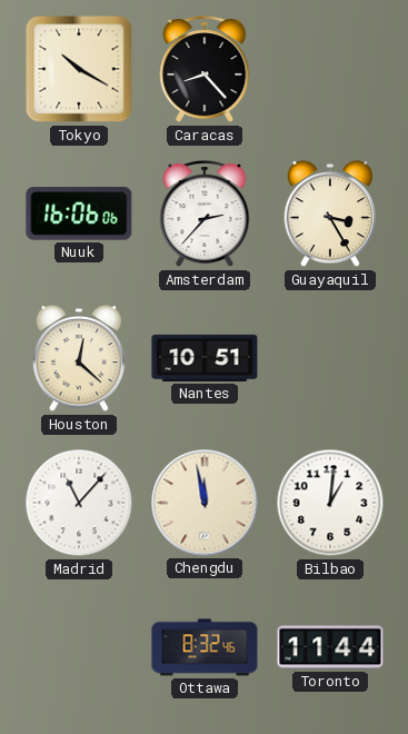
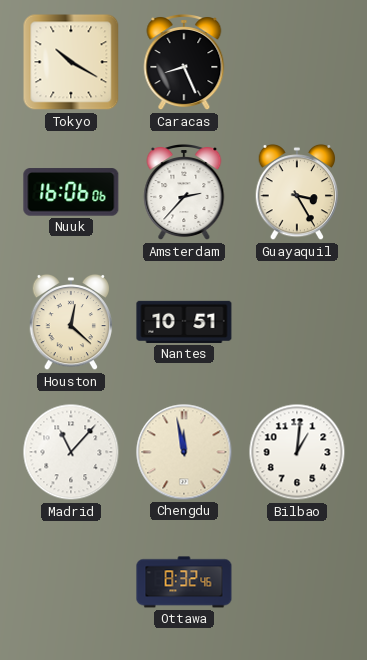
Caracas: 8:23 -> 8:26
Toronto: 11:44 -> none
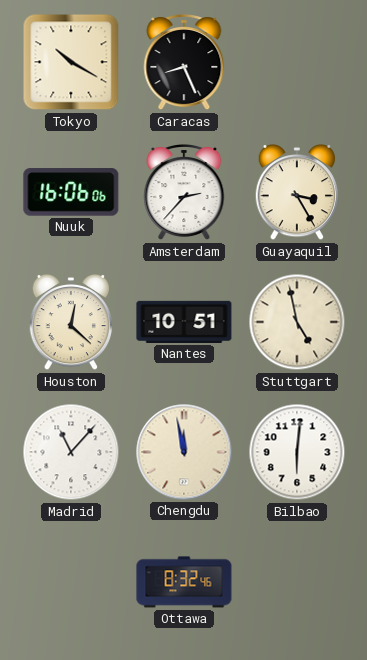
Stuttgart: none -> 4:58
Bilbao: 1:01 -> 6:01
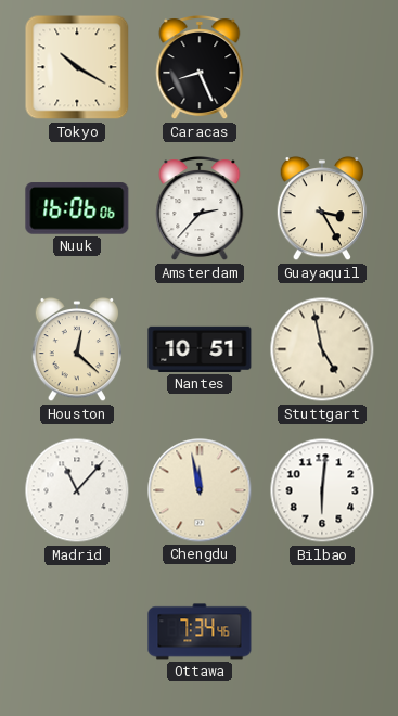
Ottawa: 8:32 -> 7:34
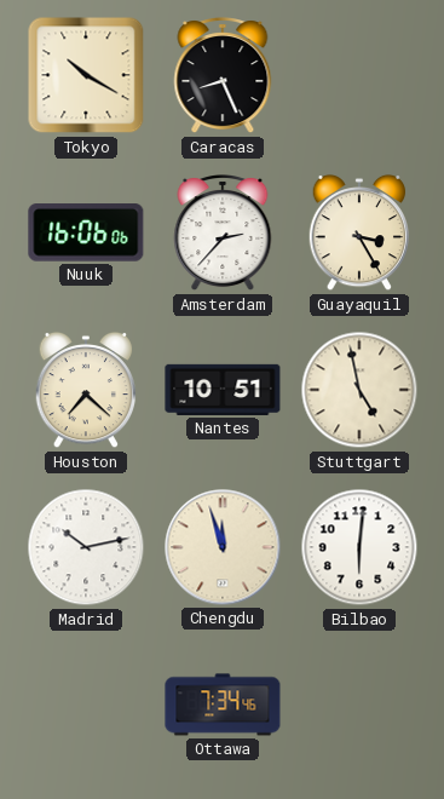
Houston: 12:22 -> 7:22
Madrid: 11:07 -> 10:13
Chengdu: 11:58 -> 11:57
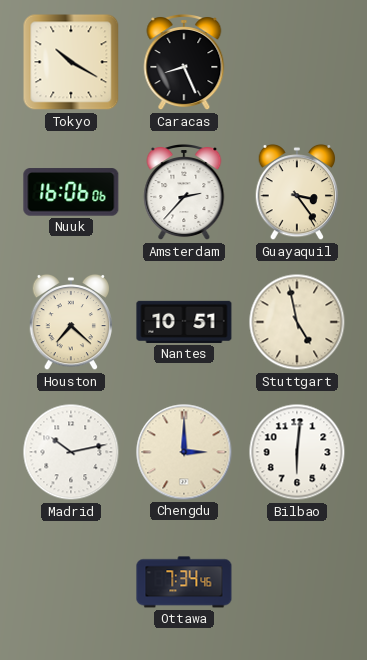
Guayaquil: 3:25 -> 3:24
Chengdu: 11:57 -> 3:00
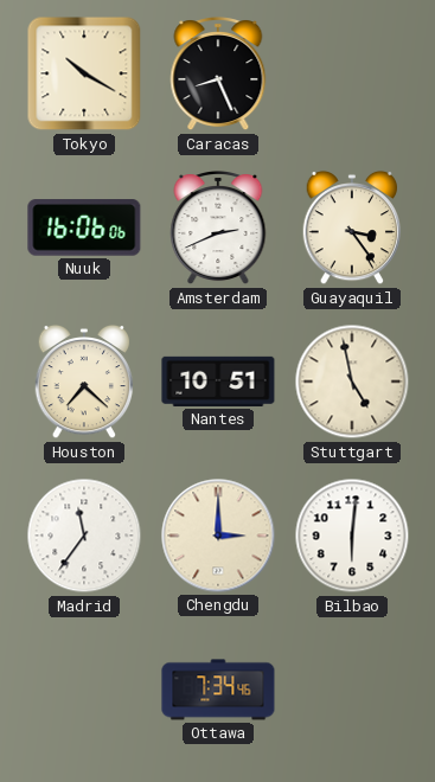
Amsterdam: 2:37 -> 2:41
Madrid: 10:13 -> 11:36
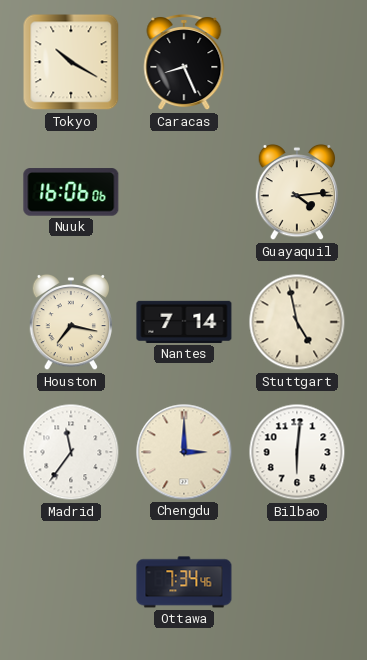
Amsterdam: 2:41 -> none
Guayaquil: 3:24 -> 4:14
Houston: 7:22 -> 7:17
Nantes: 10:51 -> 7:14
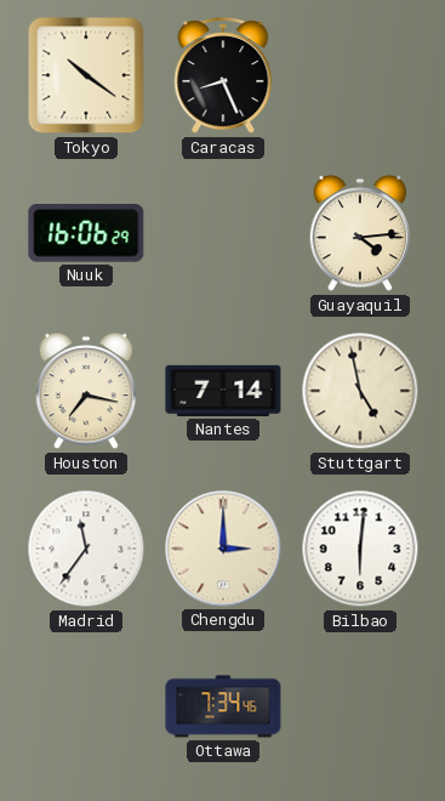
Tokyo: 10:20 -> 10:21
Nuuk: 16:06:06 -> 16:06:29
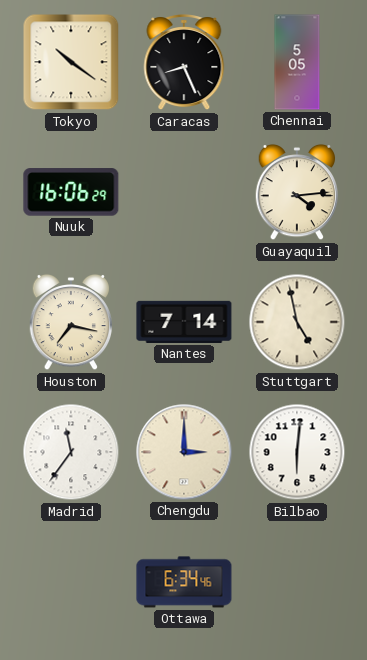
Chennai: none -> 5:05
Ottawa: 7:34 -> 6:34
